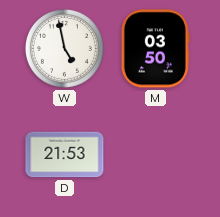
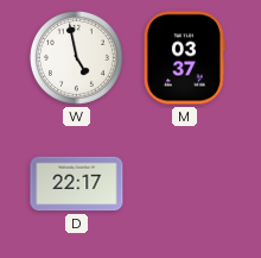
M: 03:50 -> 03:37
D: 21:53 -> 22:17
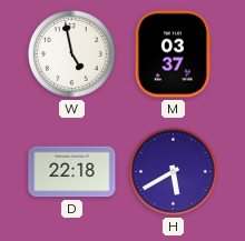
D: 22:17 -> 22:18
H: none -> 5:40
